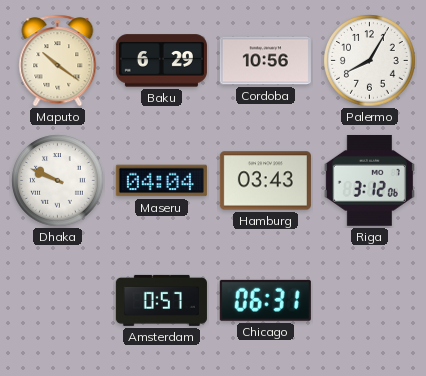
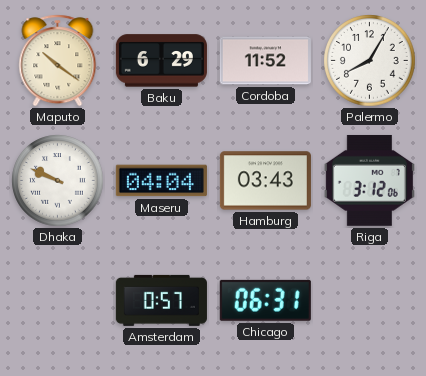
Cordoba: 10:56 -> 11:52
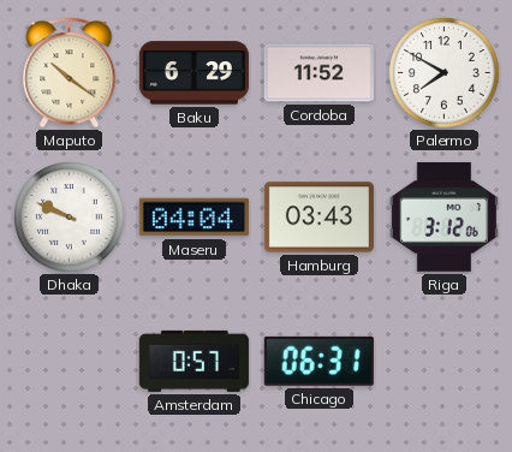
Palermo: 8:05 -> 7:50
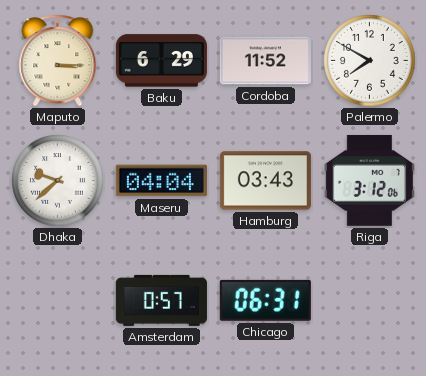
Maputo: 10:21 -> 3:15
Dhaka: 9:49 -> 9:38
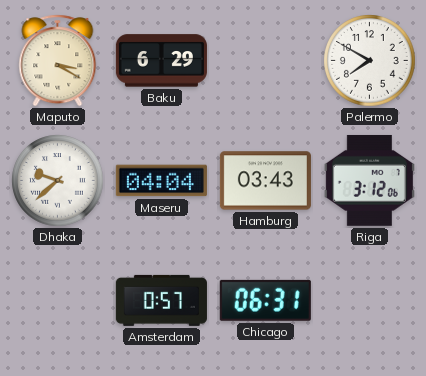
Maputo: 3:15 -> 3:20
Cordoba: 11:52 -> none
